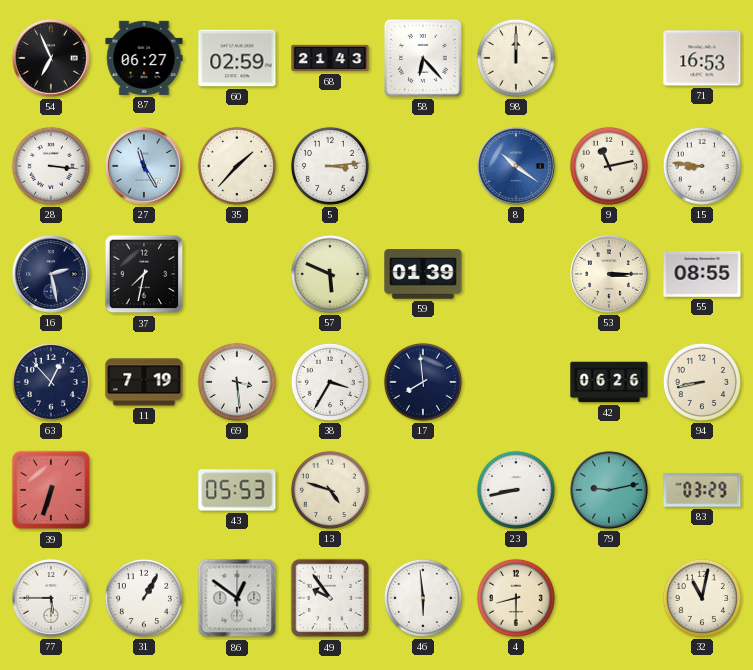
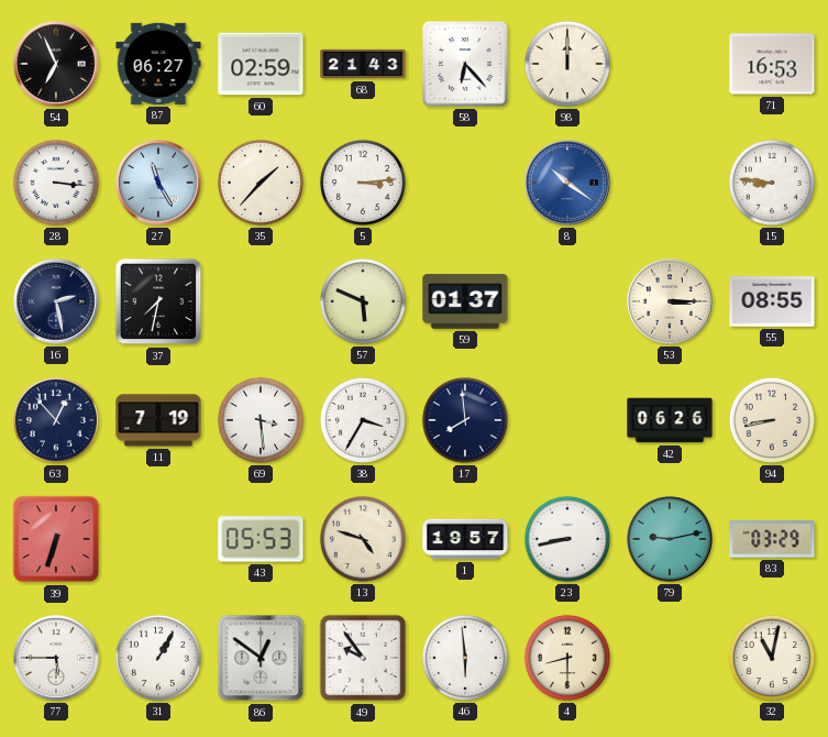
9: 11:13 -> none
59: 01:39 -> 01:37
1: none -> 19:57
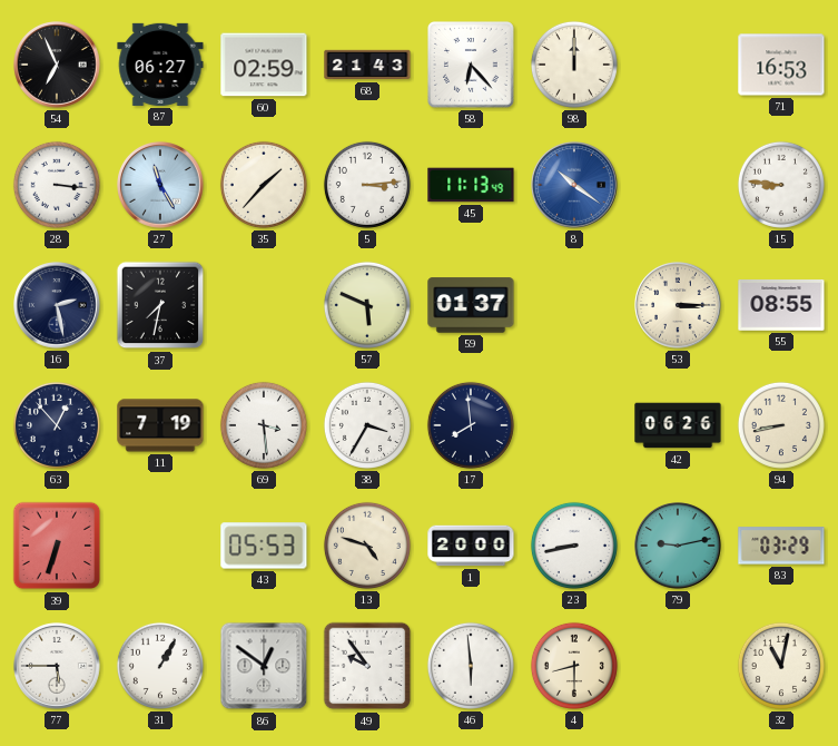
45: none -> 11:13
1: 19:57 -> 20:00
